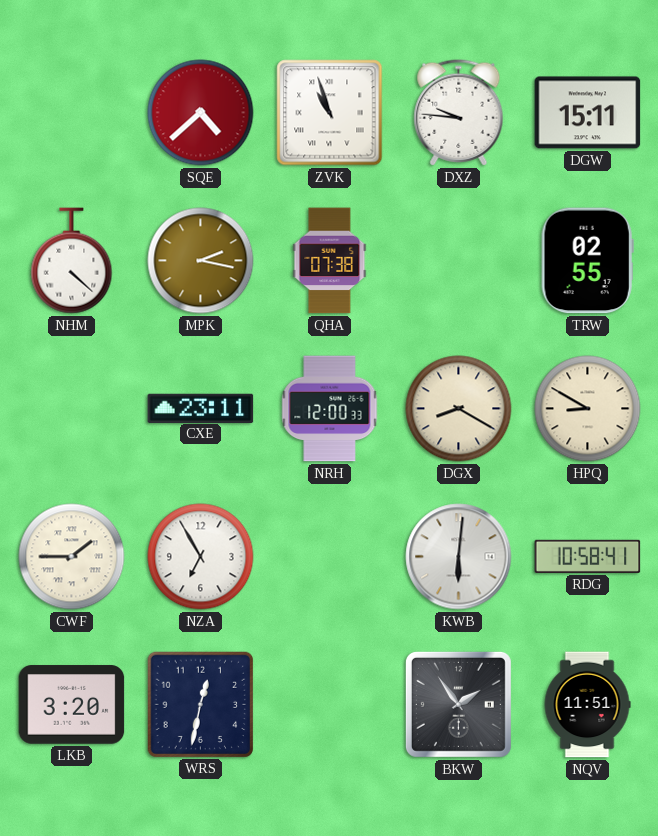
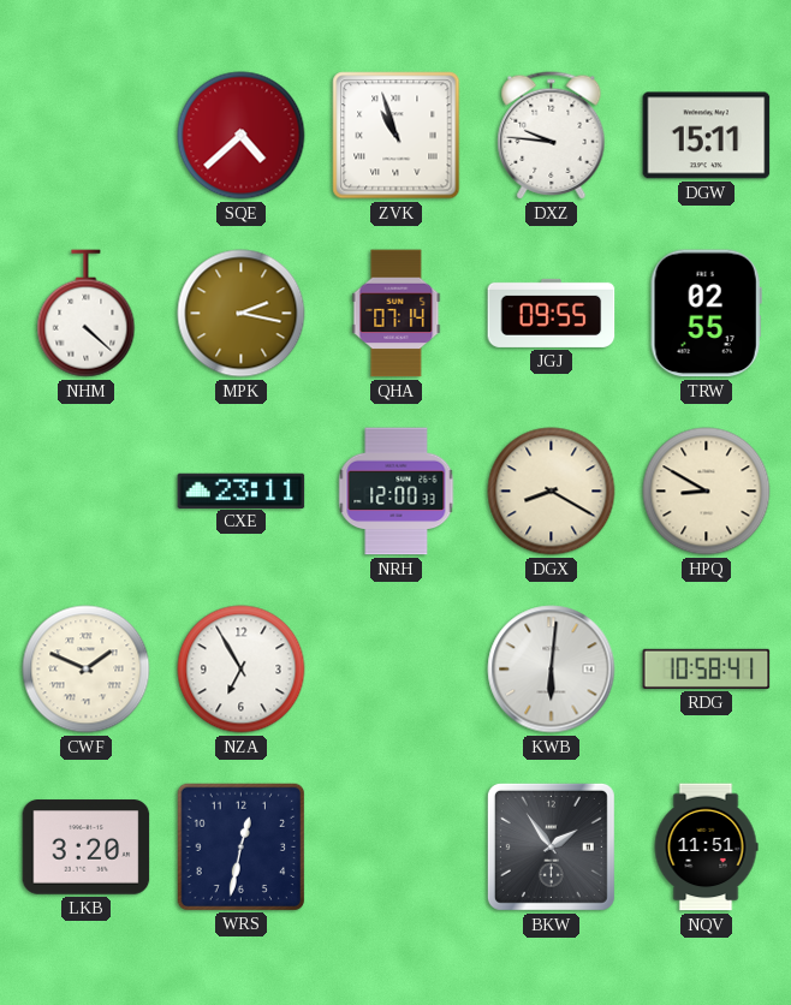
QHA: 07:38 -> 07:14
JGJ: none -> 09:55
CWF: 1:45 -> 1:49
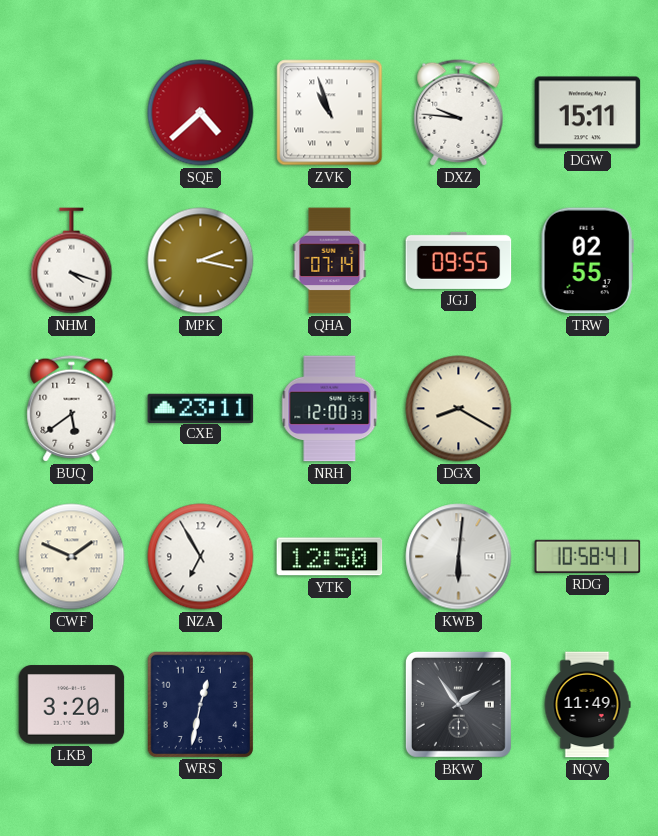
NHM: 4:22 -> 4:18
BUQ: none -> 5:39
HPQ: 8:50 -> none
YTK: none -> 12:50
NQV: 11:51 -> 11:49
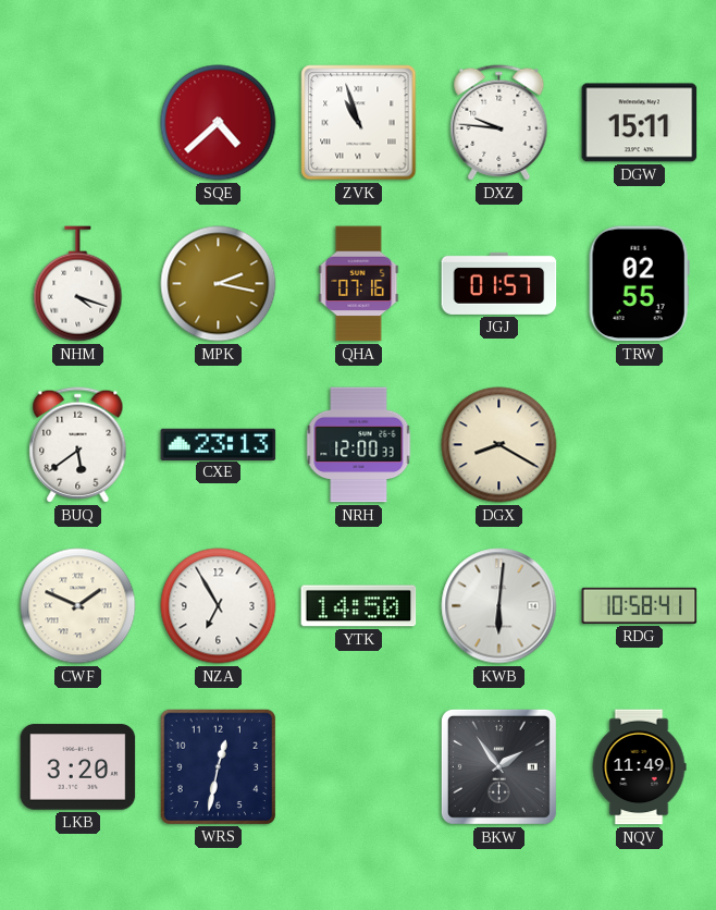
QHA: 07:14 -> 07:16
JGJ: 09:55 -> 01:57
CXE: 23:11 -> 23:13
YTK: 12:50 -> 14:50
